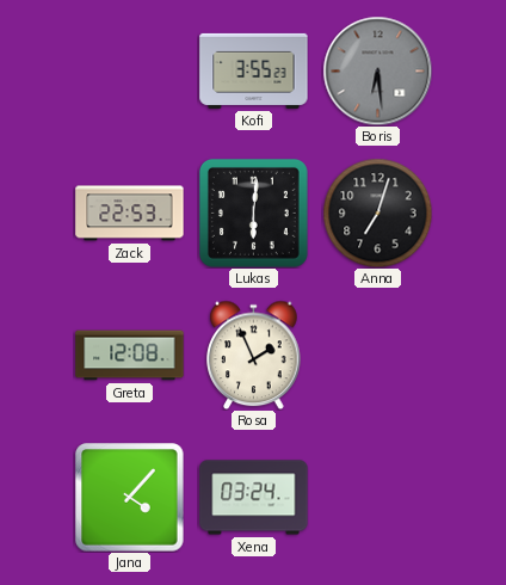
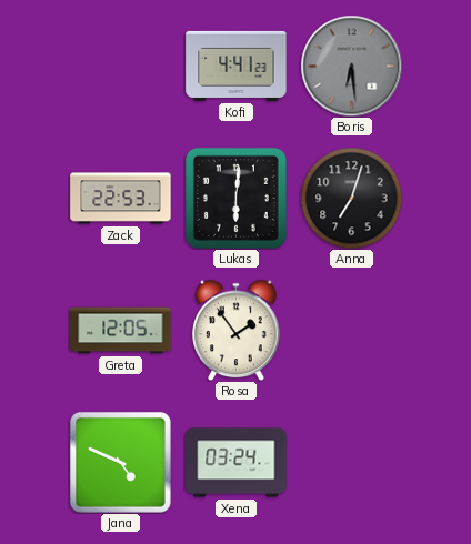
Kofi: 3:55 -> 4:41
Greta: 12:08 -> 12:05
Rosa: 1:56 -> 1:54
Jana: 4:07 -> 4:49
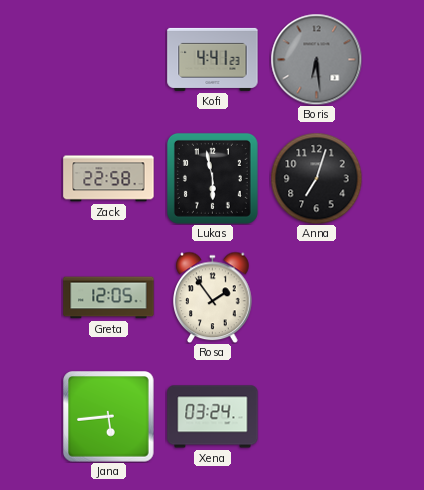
Zack: 22:53 -> 22:58
Lukas: 6:01 -> 5:58
Jana: 4:49 -> 5:44
